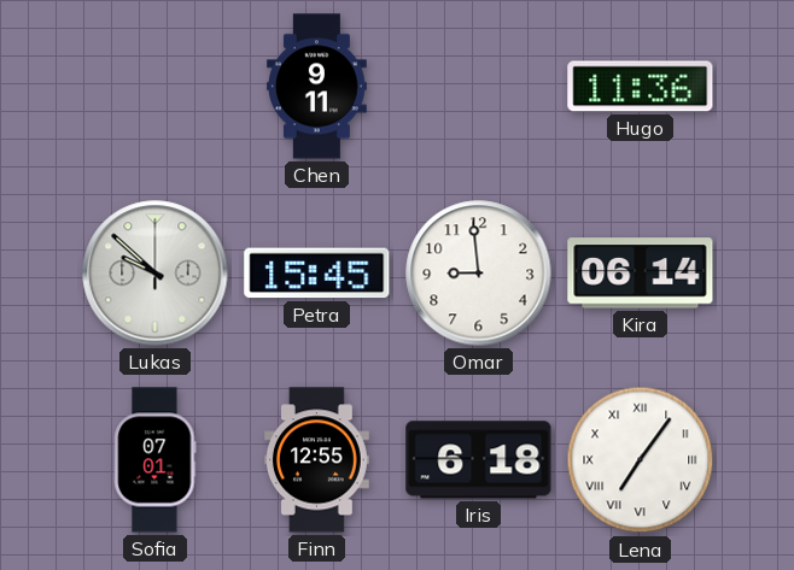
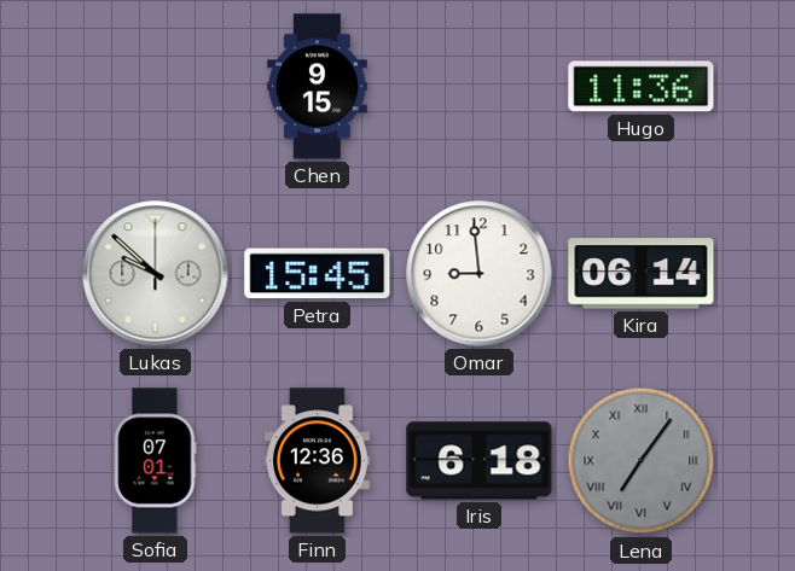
Chen: 9:11 -> 9:15
Finn: 12:55 -> 12:36
Lena dial: white -> grey
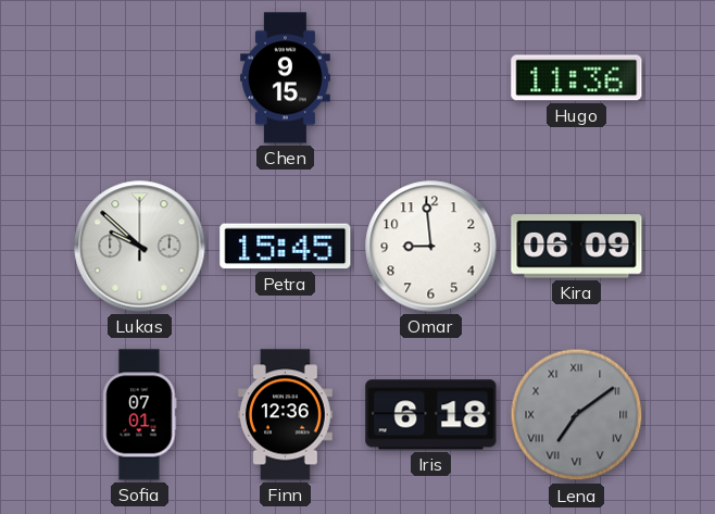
Kira: 06:14 -> 06:09
Lena: 7:06 -> 7:09
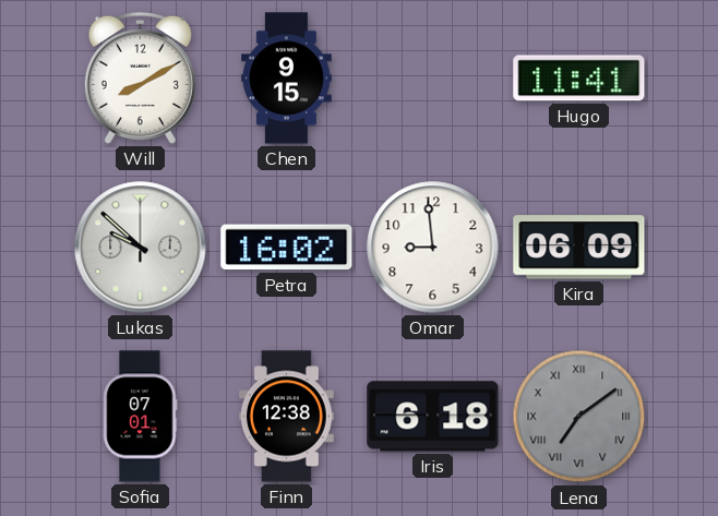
Will: none -> 8:10
Hugo: 11:36 -> 11:41
Petra: 15:45 -> 16:02
Finn: 12:36 -> 12:38
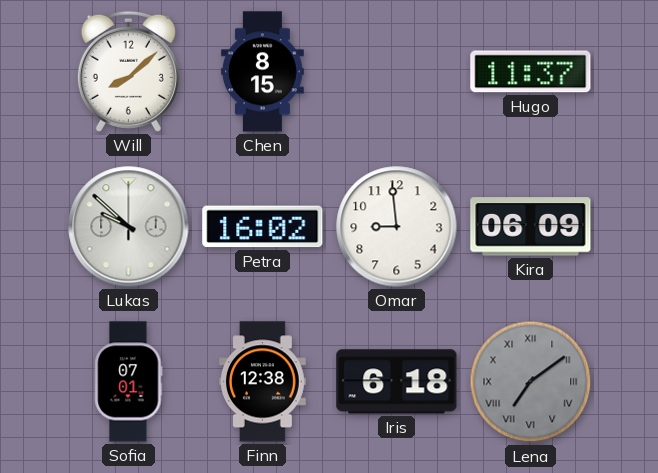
Will: 8:10 -> 8:08
Chen: 9:15 -> 8:15
Hugo: 11:41 -> 11:37
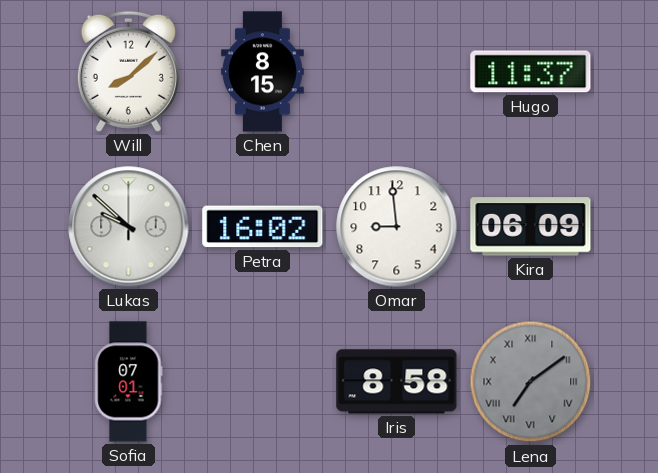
Finn: 12:38 -> none
Iris: 6:18 -> 8:58
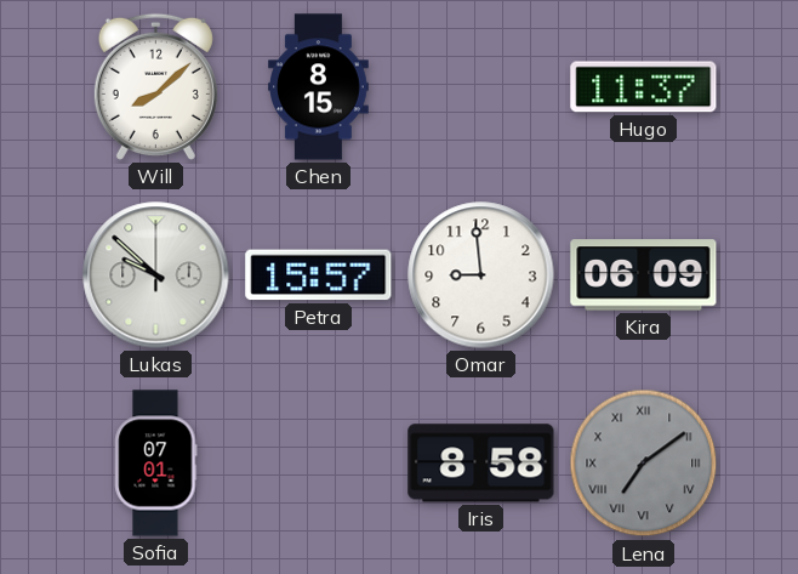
Petra: 16:02 -> 15:57
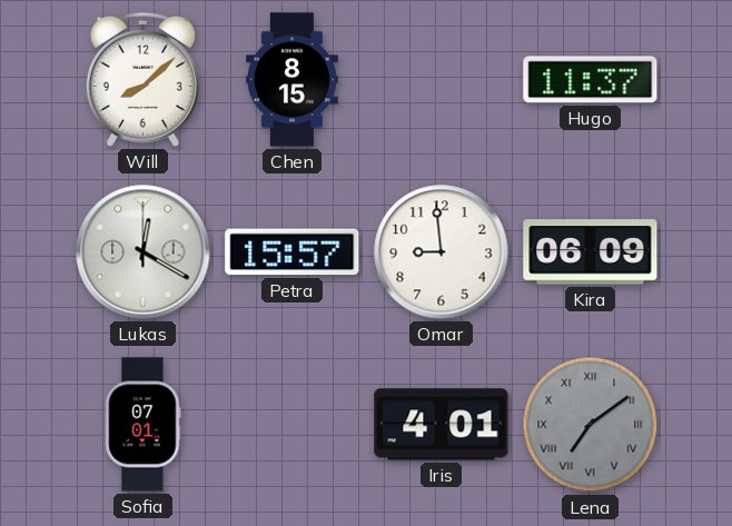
Lukas: 9:52 -> 12:20
Iris: 8:58 -> 4:01
